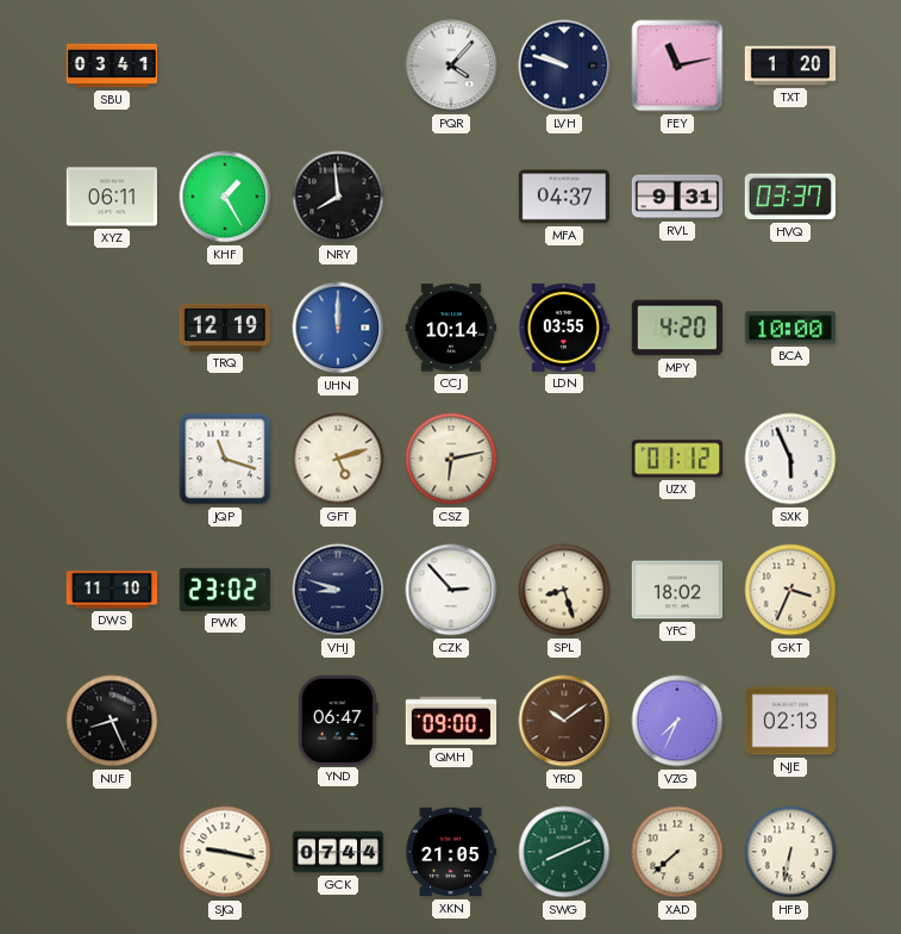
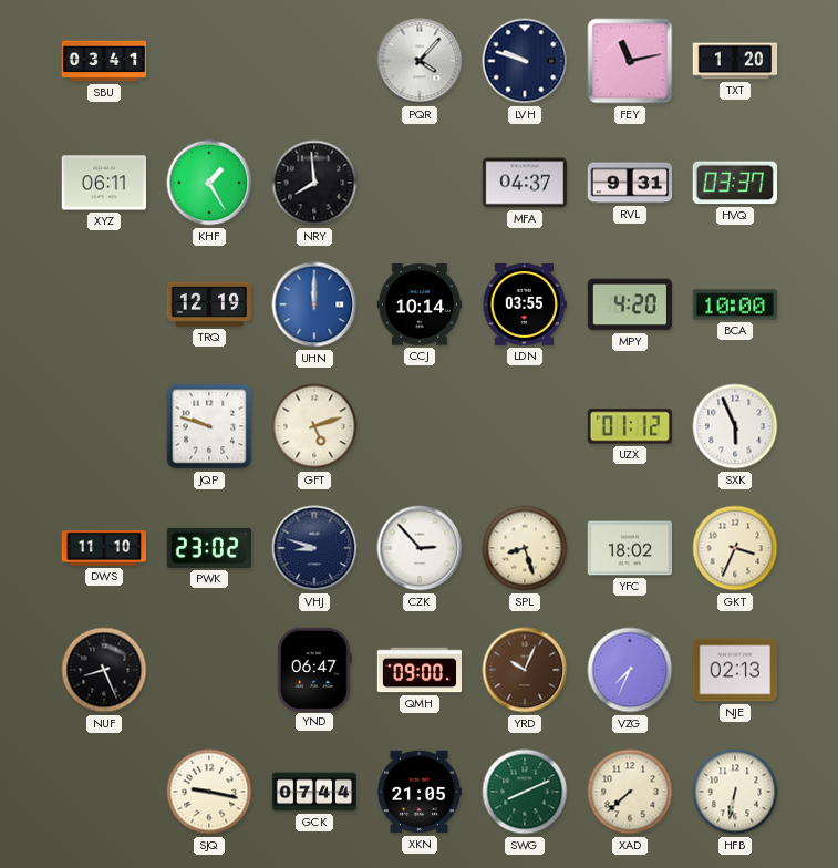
JQP: 11:18 -> 9:48
CSZ: 6:13 -> none
YRD: 10:09 -> 10:04
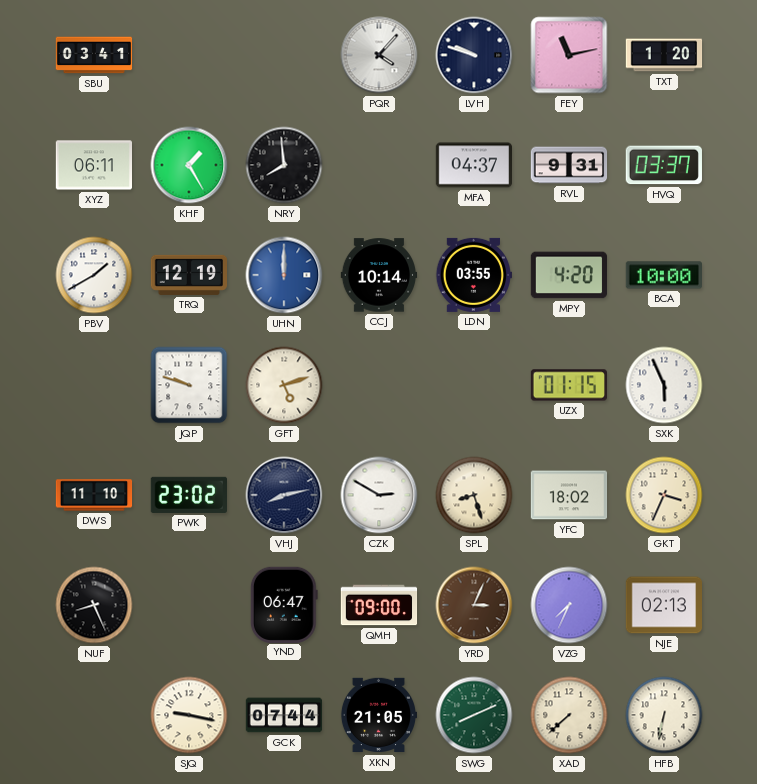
PBV: none -> 1:40
UZX: 01:12 -> 01:15
VHJ: 8:48 -> 8:13
CZK: 2:53 -> 2:50
YRD: 10:04 -> 3:04
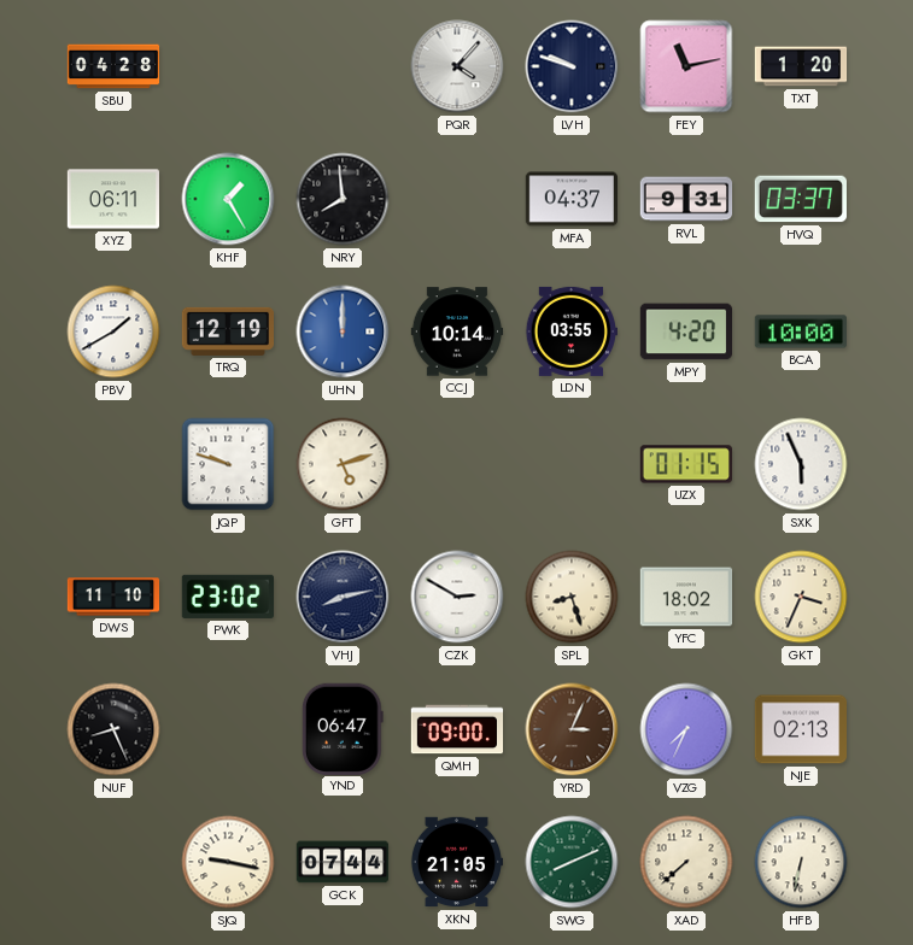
SBU: 03:41 -> 04:28
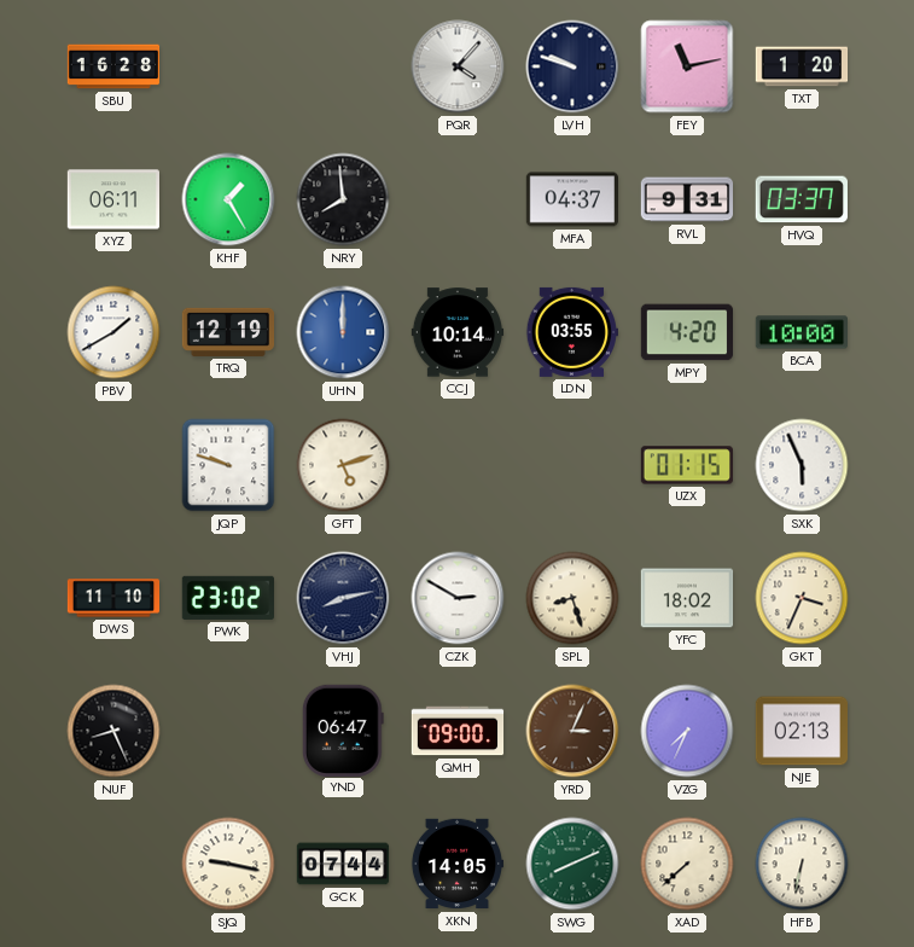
SBU: 04:28 -> 16:28
XKN: 21:05 -> 14:05
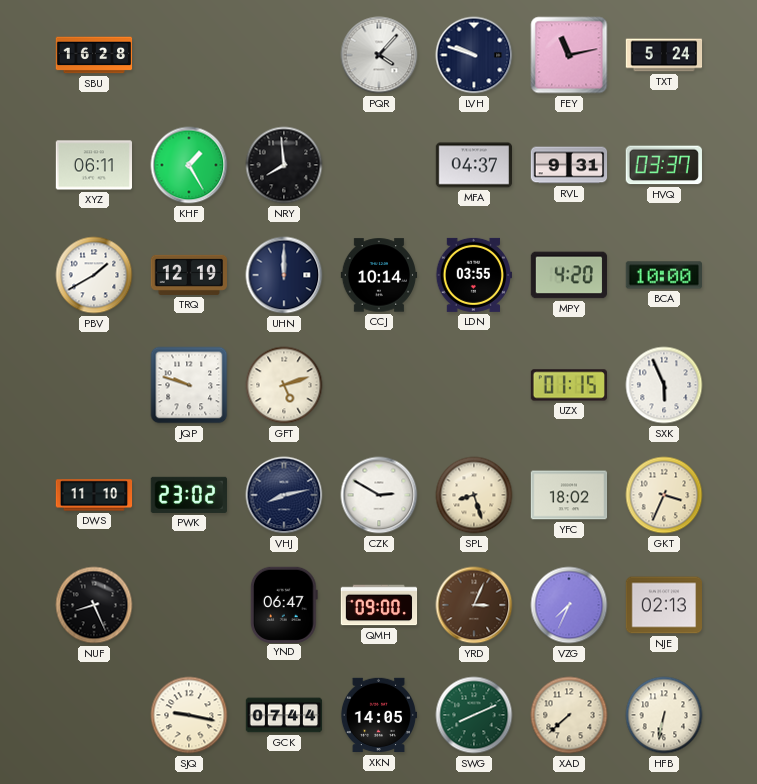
TXT: 1:20 -> 5:24
UHN dial: blue -> navy
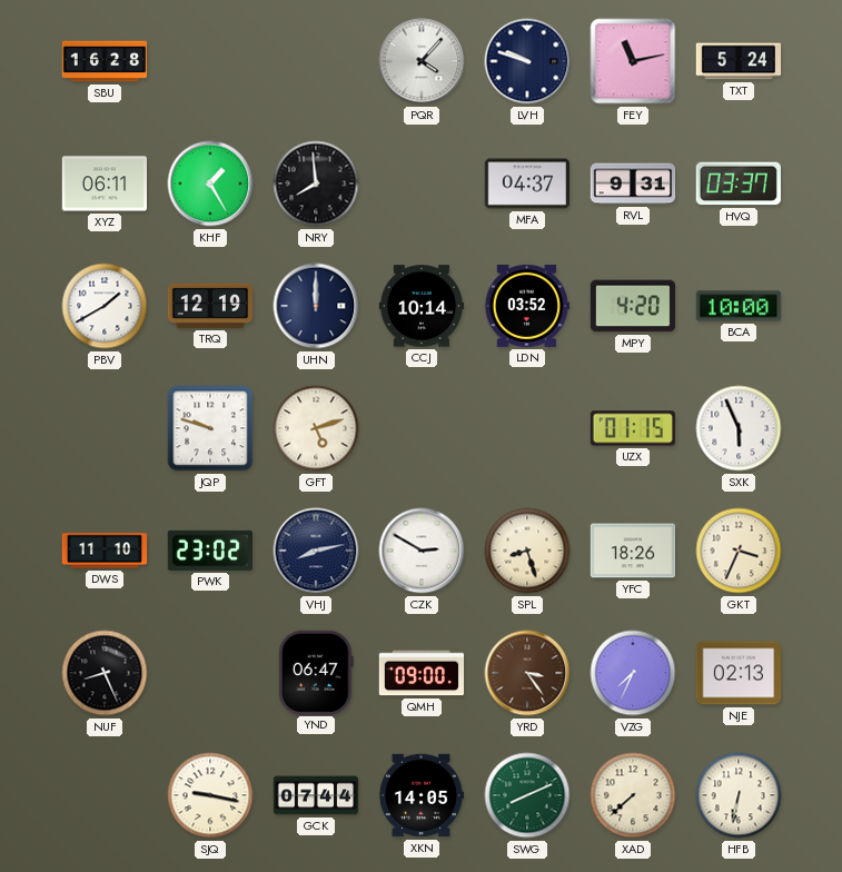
LDN: 03:55 -> 03:52
YFC: 18:02 -> 18:26
YRD: 3:04 -> 3:24
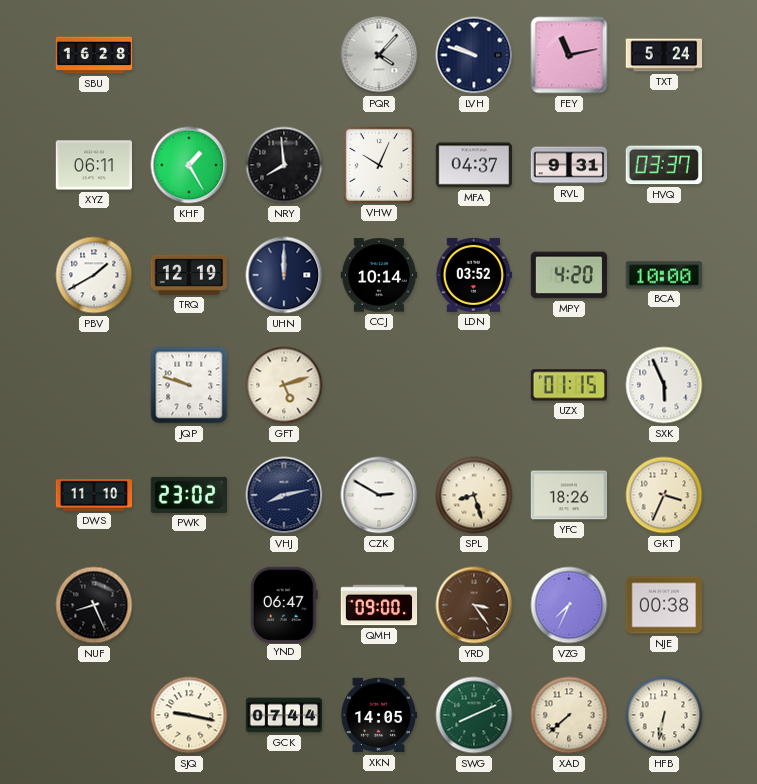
VHW: none -> 10:04
NJE: 02:13 -> 00:38
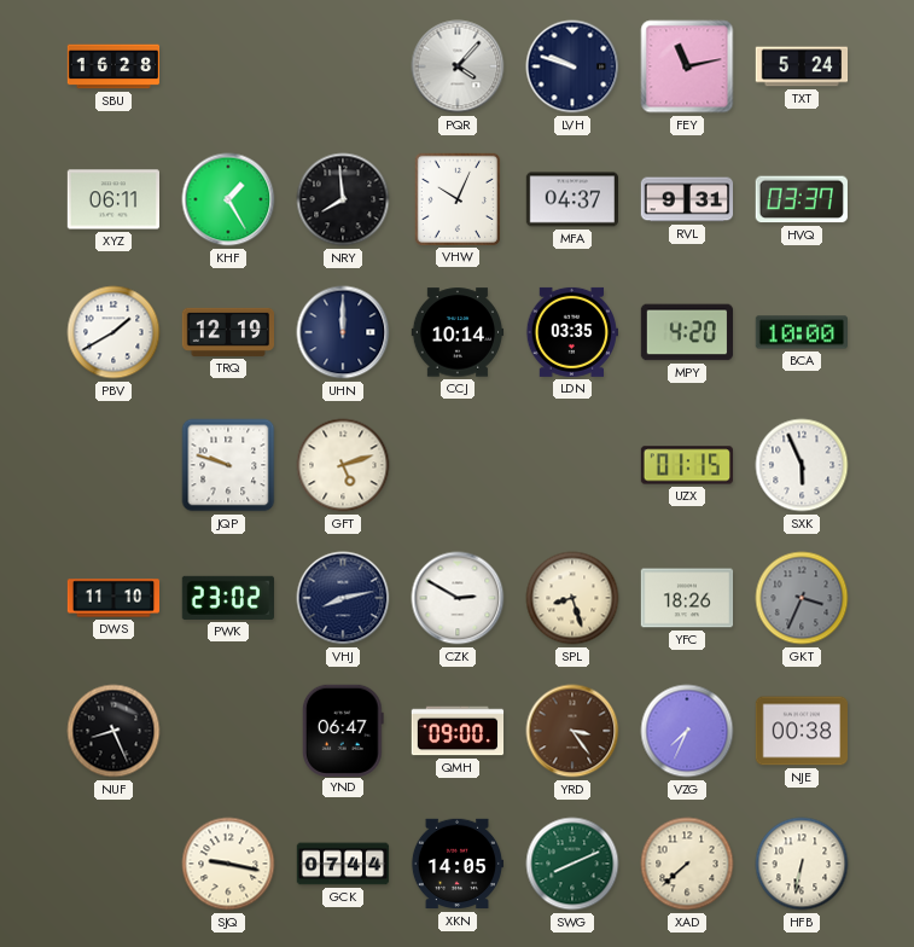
LDN: 03:52 -> 03:35
GKT dial: cream -> grey
